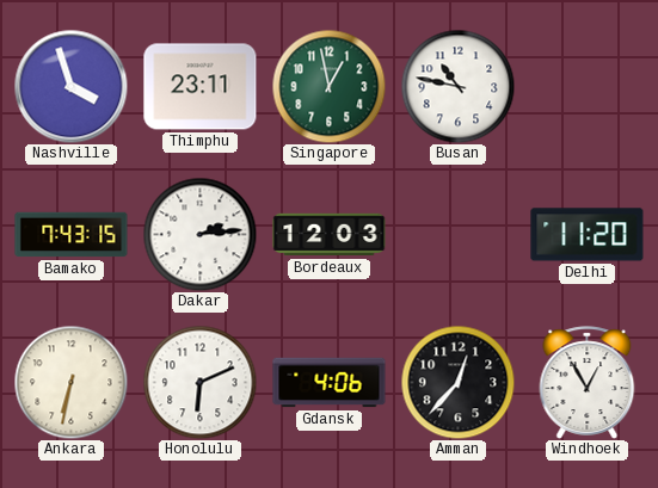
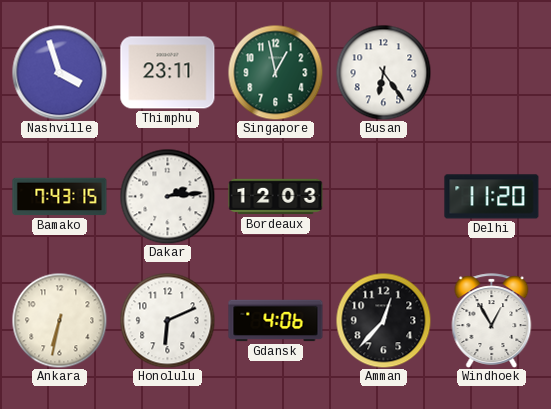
Busan: 10:47 -> 6:24
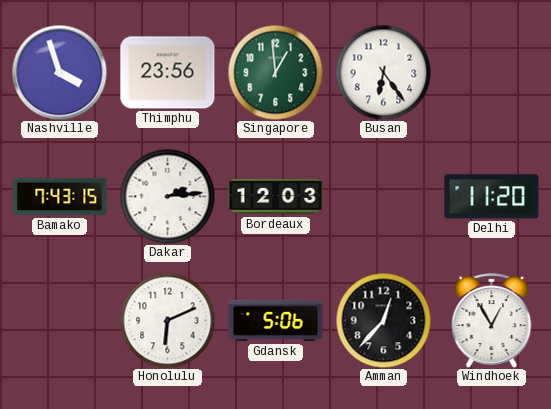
Thimphu: 23:11 -> 23:56
Singapore: 12:58 -> 12:59
Ankara: 6:32 -> none
Gdansk: 4:06 -> 5:06
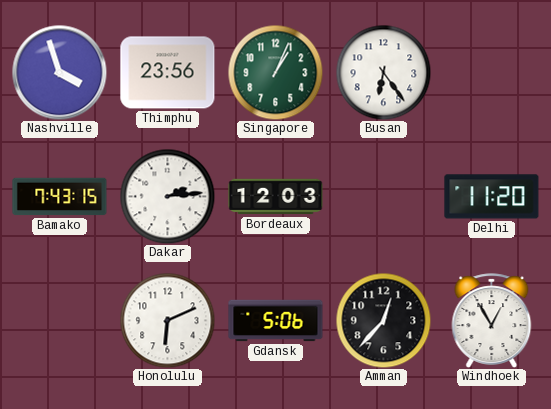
Singapore: 12:59 -> 1:04
